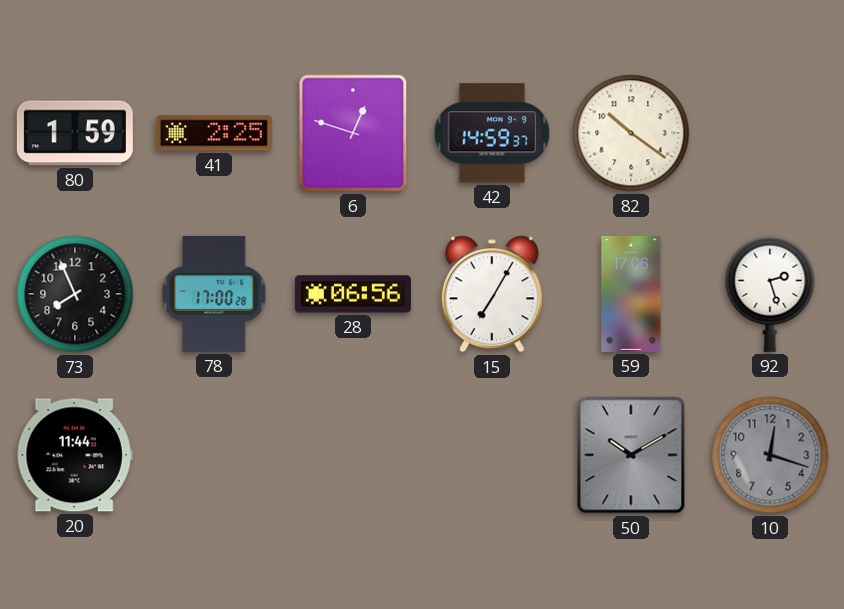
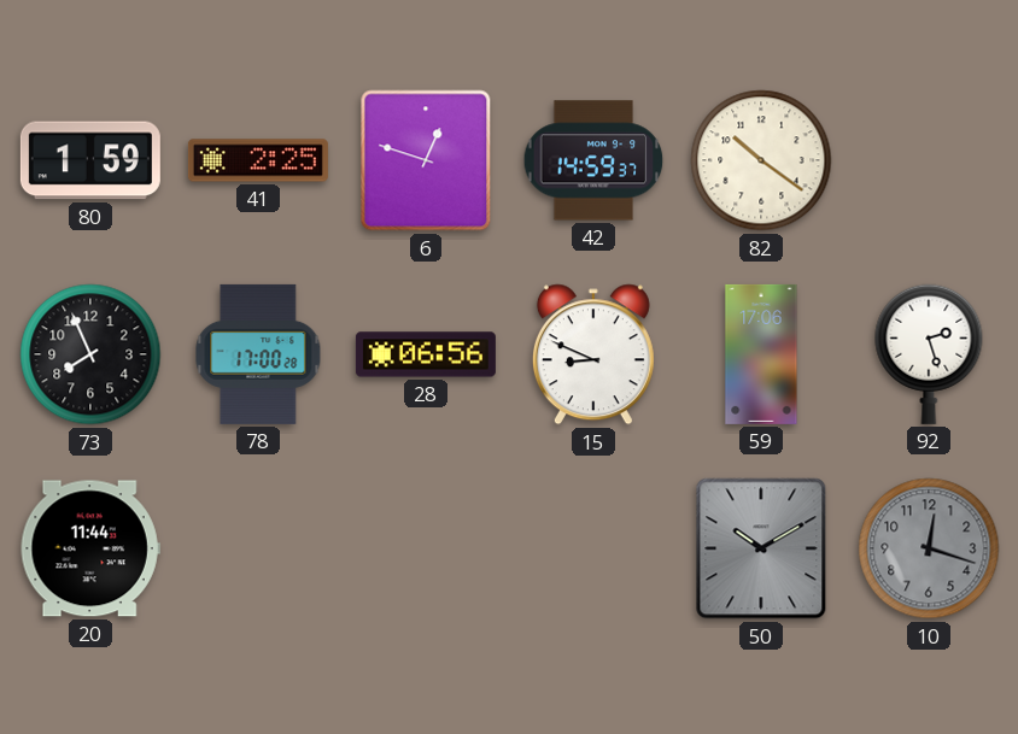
15: 7:05 -> 8:49
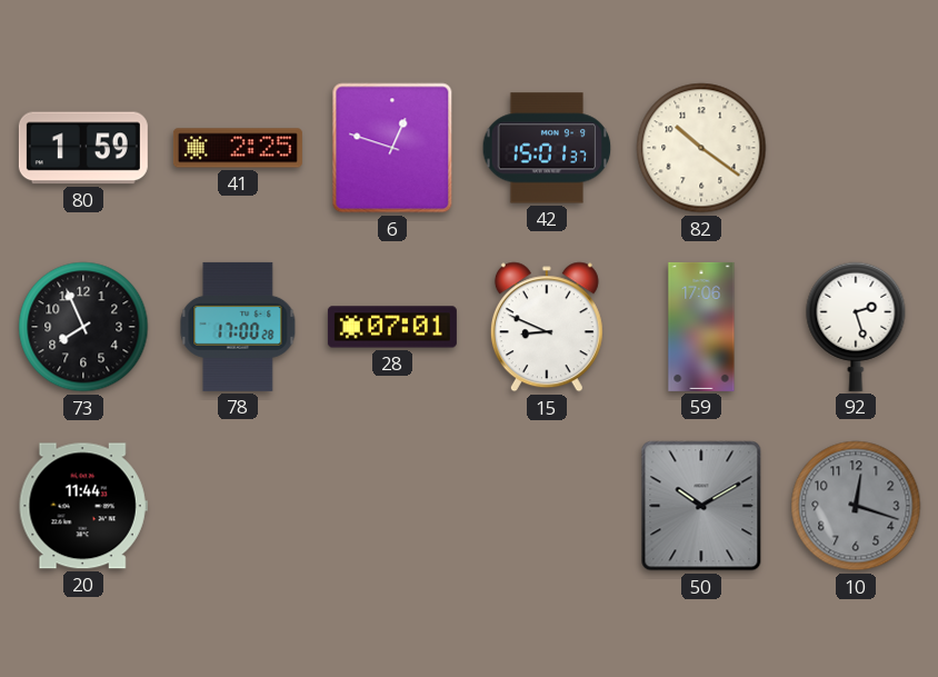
42: 14:59 -> 15:01
28: 06:56 -> 07:01
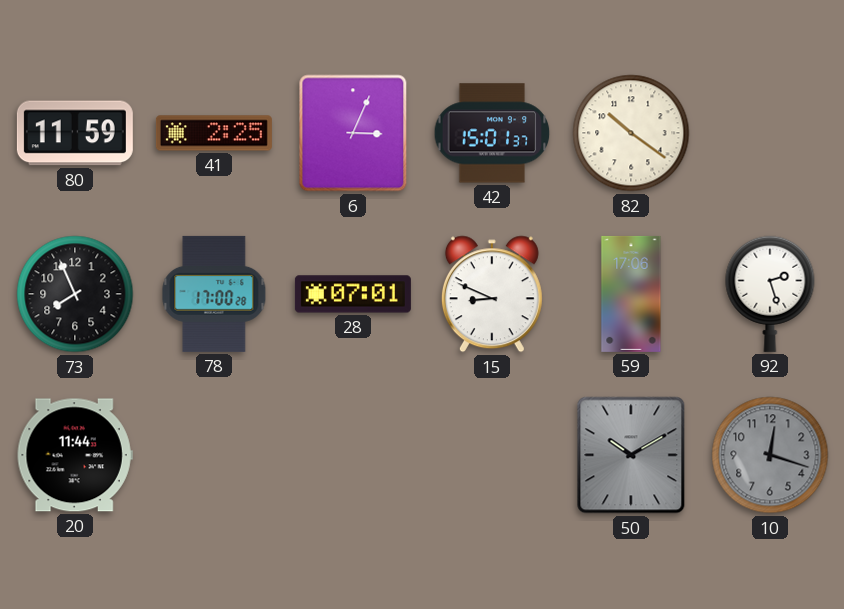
80: 1:59 -> 11:59
6: 12:48 -> 3:04
